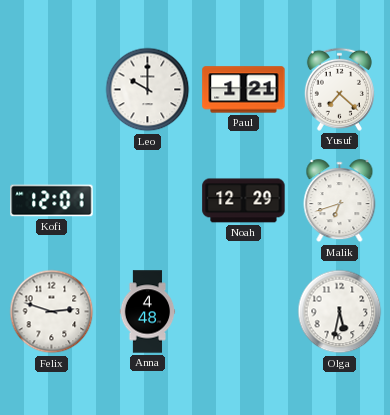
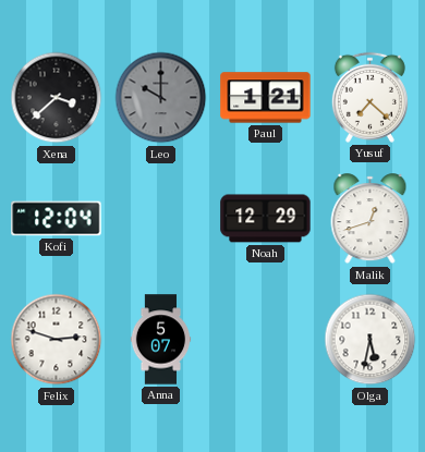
Xena: none -> 3:38
Leo dial: white -> grey
Kofi: 12:01 -> 12:04
Malik: 6:42 -> 12:42
Anna: 4:48 -> 5:07
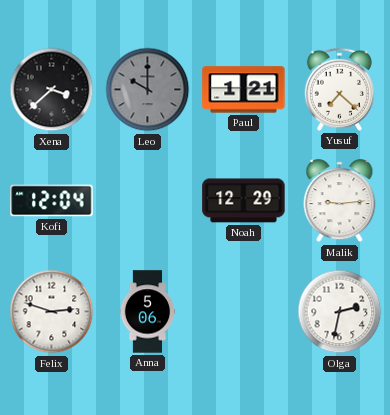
Malik: 12:42 -> 9:14
Anna: 5:07 -> 5:06
Olga: 5:32 -> 2:32
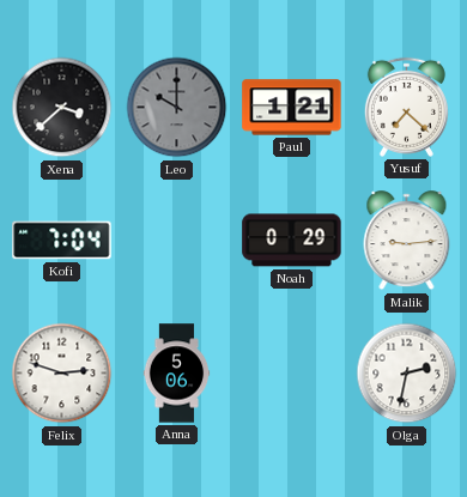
Kofi: 12:04 -> 7:04
Noah: 12:29 -> 0:29
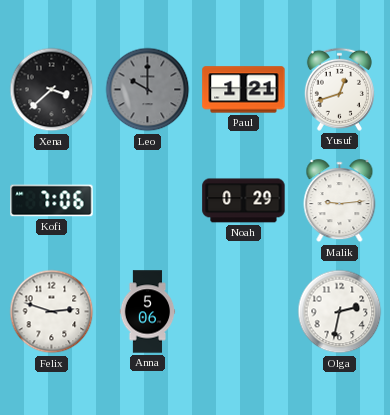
Yusuf: 7:22 -> 12:42
Kofi: 7:04 -> 7:06
